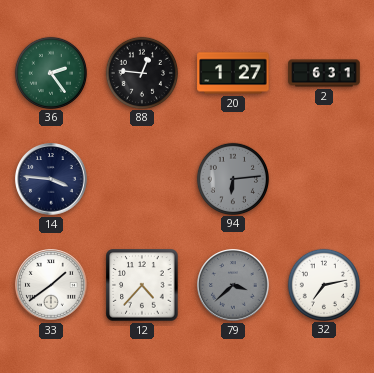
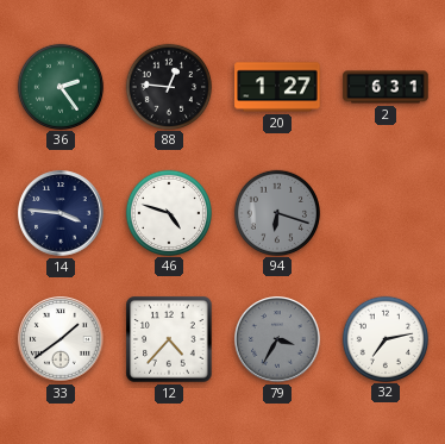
46: none -> 4:48
94: 6:14 -> 6:18
79: 3:38 -> 3:35
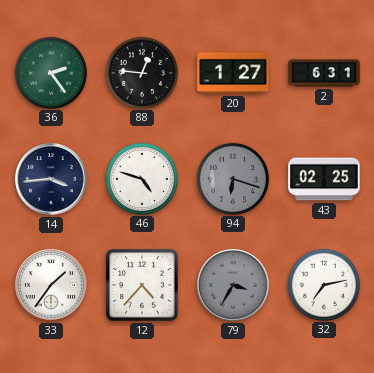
14: 3:46 -> 3:44
43: none -> 02:25
33: 1:39 -> 1:36
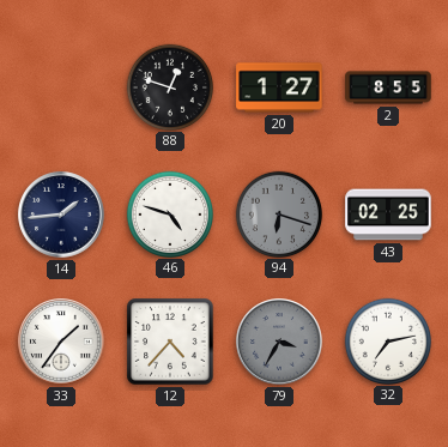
36: 2:24 -> none
88: 12:46 -> 12:48
2: 6:31 -> 8:55
14: 3:44 -> 1:44
